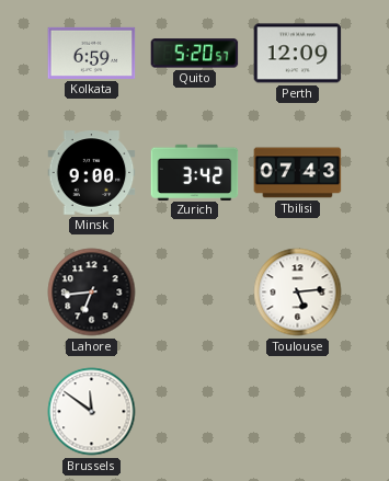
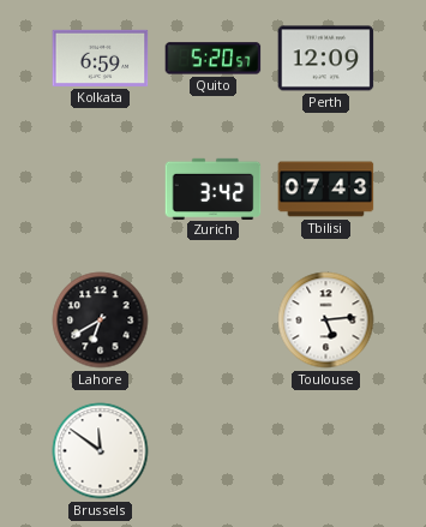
Minsk: 9:00 -> none
Lahore: 6:44 -> 6:40
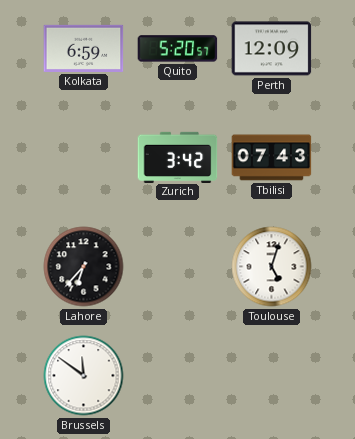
Lahore: 6:40 -> 6:37
Toulouse: 5:14 -> 5:03
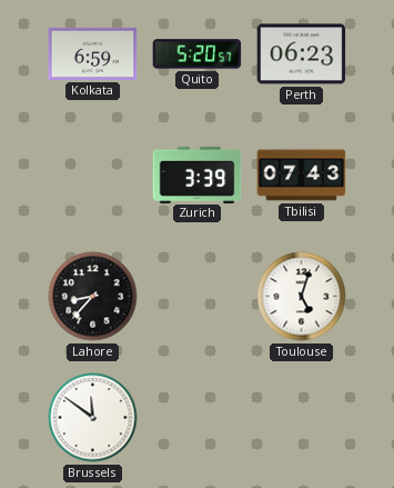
Perth: 12:09 -> 06:23
Zurich: 3:42 -> 3:39
Lahore: 6:37 -> 8:37
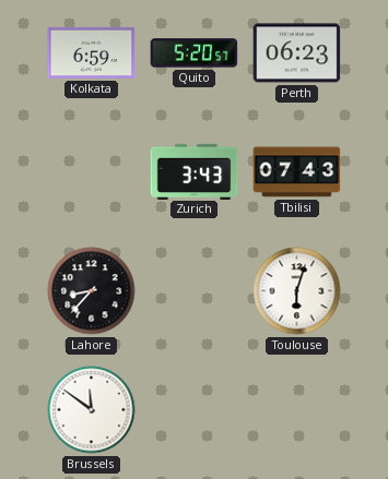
Zurich: 3:39 -> 3:43
Toulouse: 5:03 -> 6:03
